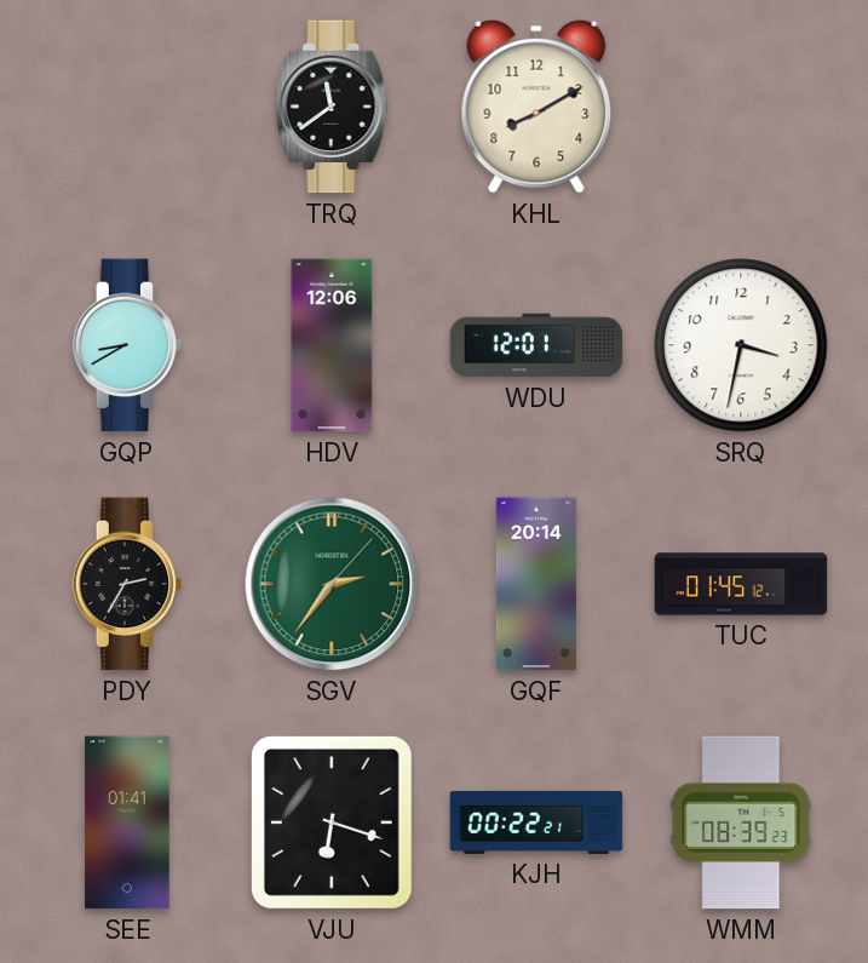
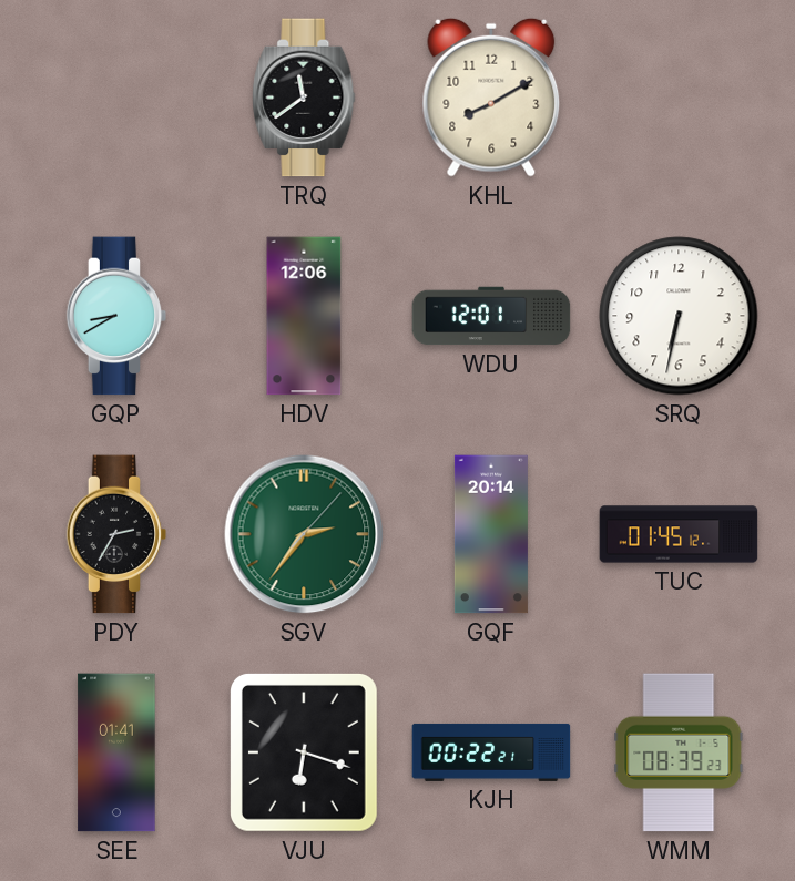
SRQ: 3:32 -> 6:32
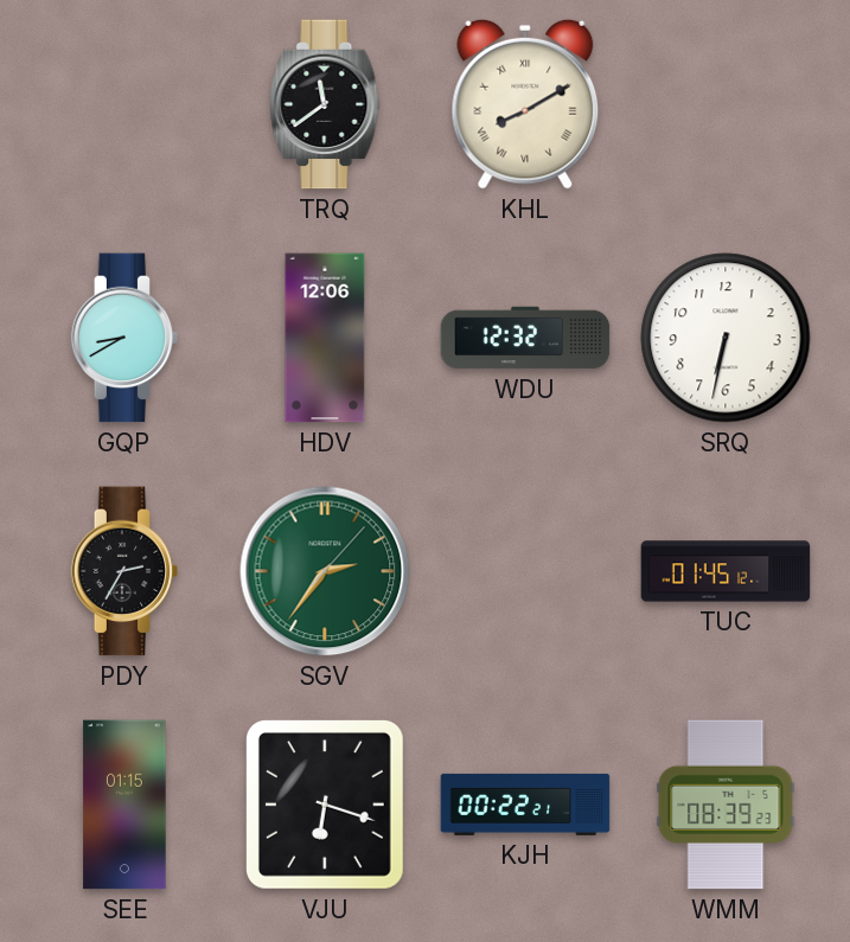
KHL numerals: Arabic -> Roman
WDU: 12:01 -> 12:32
GQF: 20:14 -> none
SEE: 01:41 -> 01:15
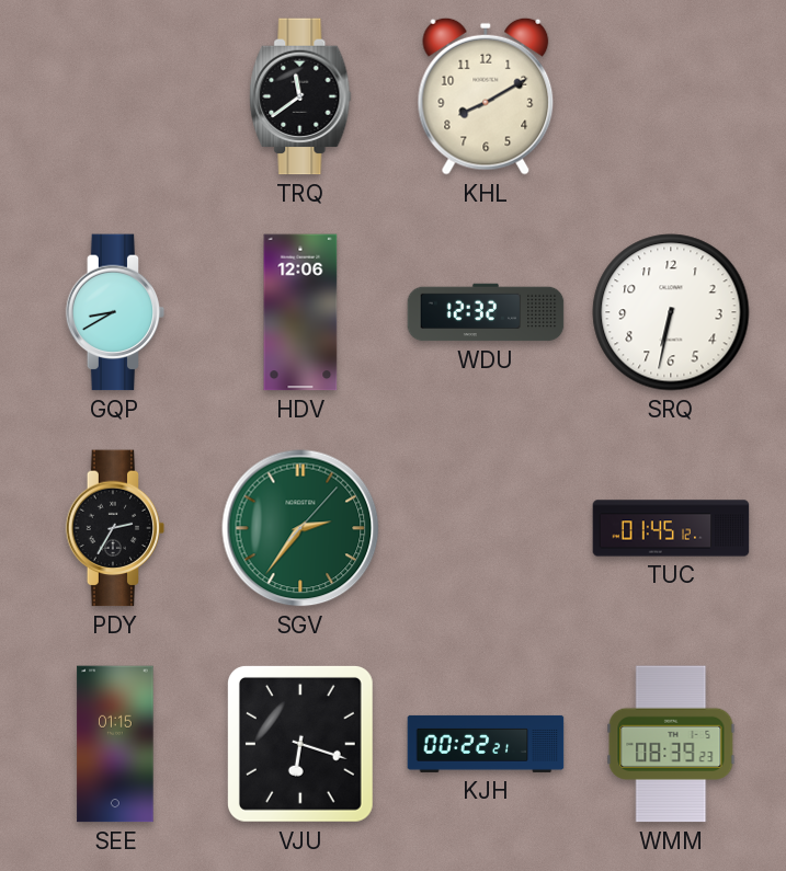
KHL numerals: Roman -> Arabic
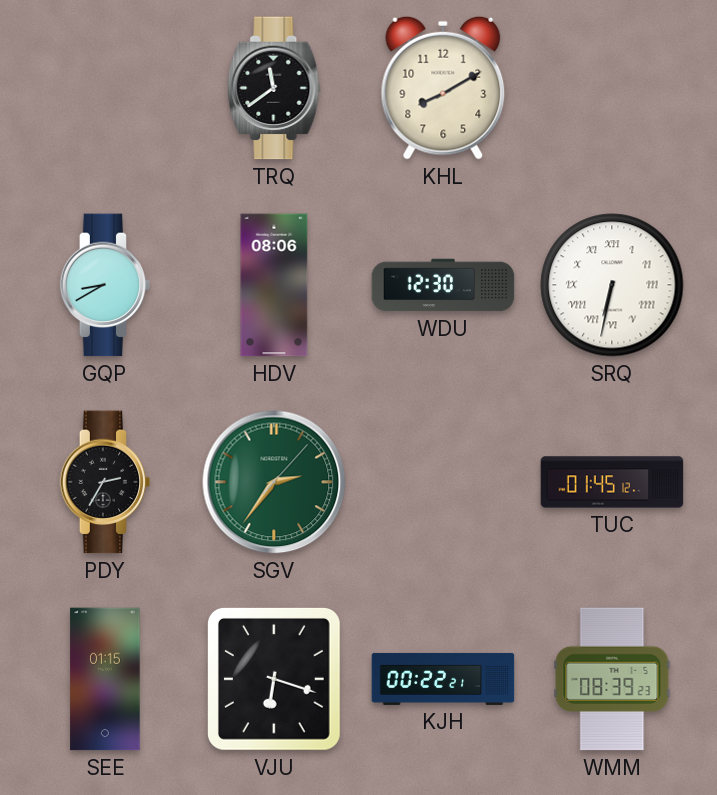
HDV: 12:06 -> 08:06
WDU: 12:32 -> 12:30
SRQ numerals: Arabic -> Roman
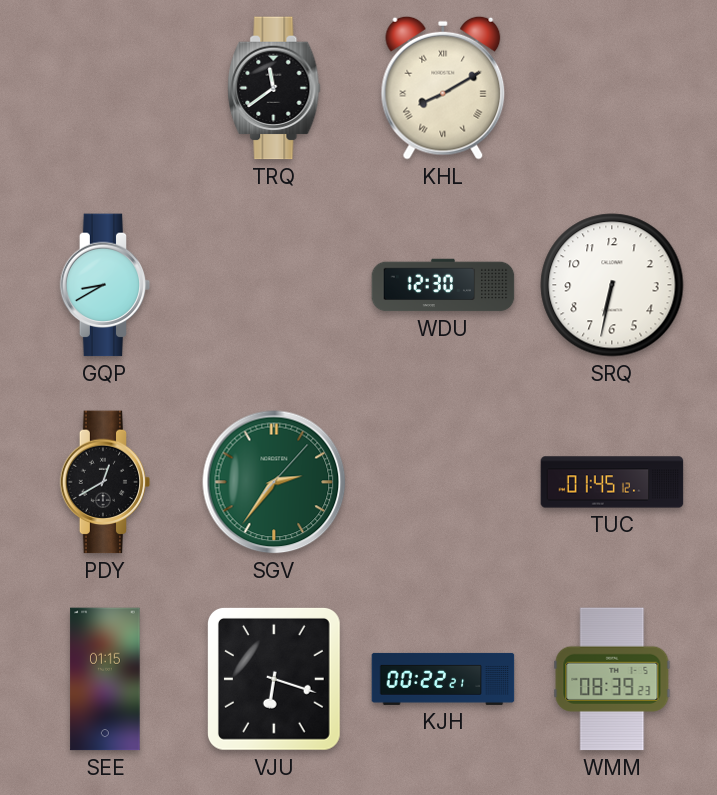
KHL numerals: Arabic -> Roman
HDV: 08:06 -> none
SRQ numerals: Roman -> Arabic
PDY: 2:35 -> 12:40
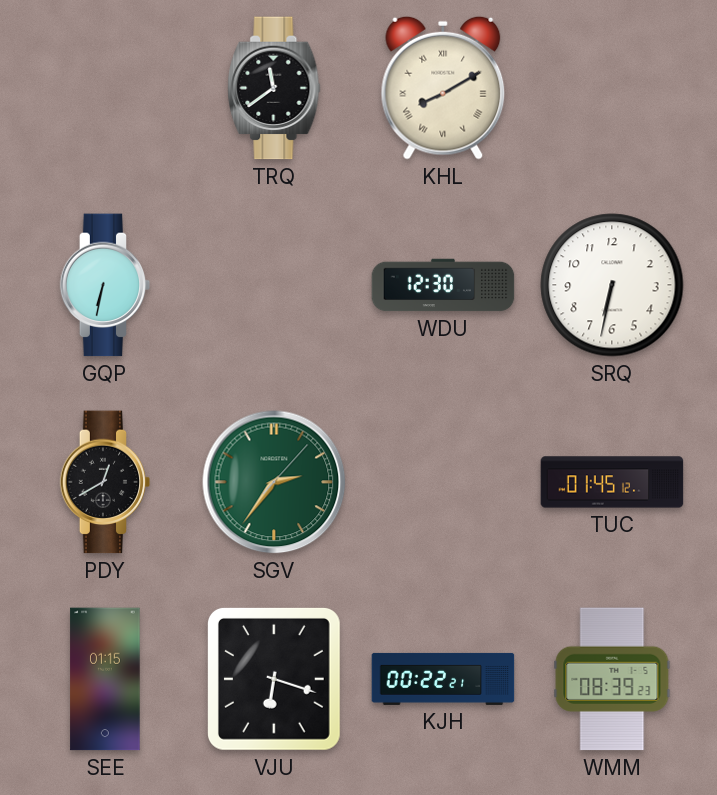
GQP: 8:40 -> 6:32
